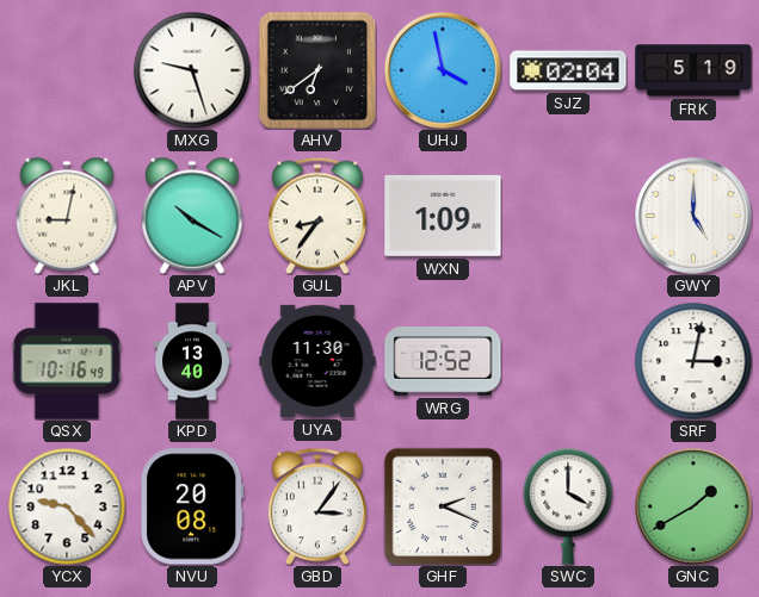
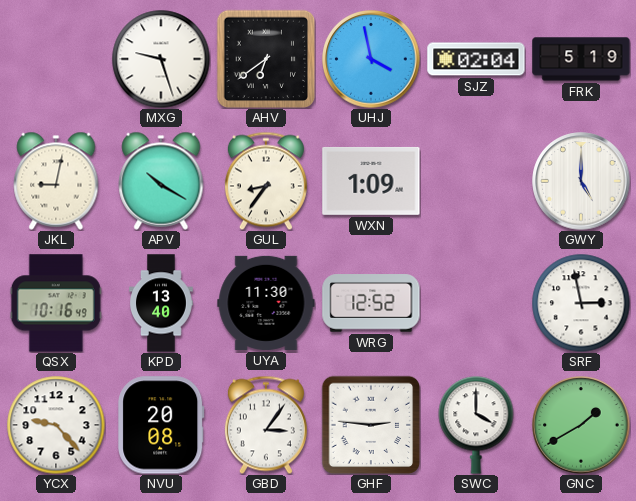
SRF: 3:02 -> 2:58
GHF: 2:19 -> 2:46
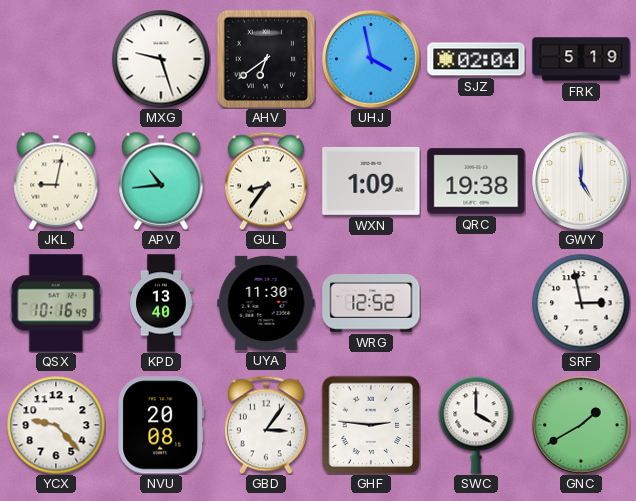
APV: 10:20 -> 10:44
QRC: none -> 19:38
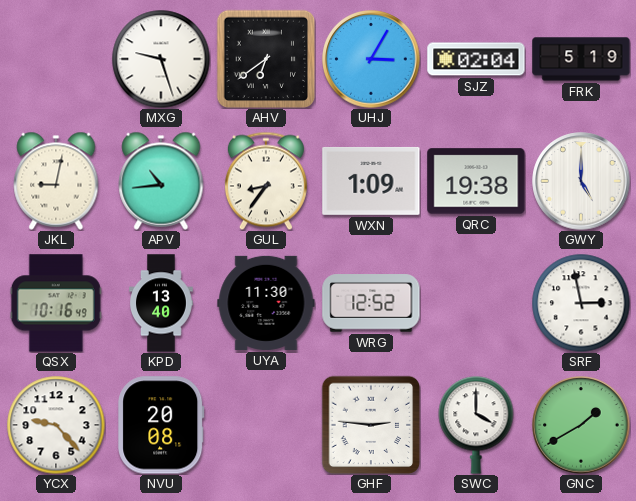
UHJ: 3:58 -> 3:05
GBD: 3:06 -> none
